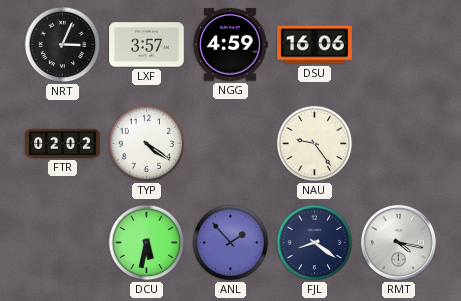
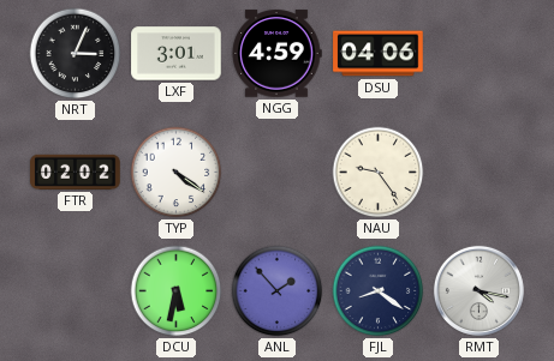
LXF: 3:57 -> 3:01
DSU: 16:06 -> 04:06
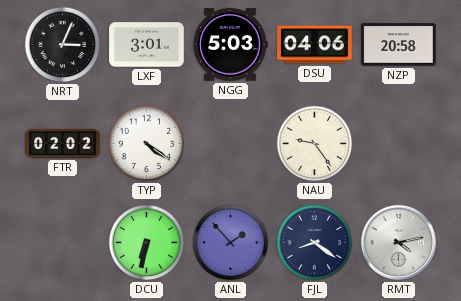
NGG: 4:59 -> 5:03
NZP: none -> 20:58
DCU: 5:32 -> 6:32
RMT: 4:17 -> 4:13
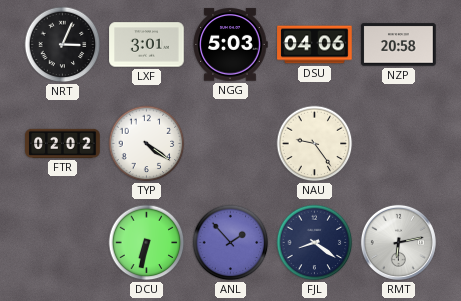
RMT: 4:13 -> 6:13
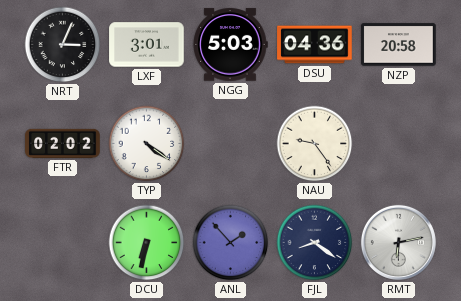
DSU: 04:06 -> 04:36
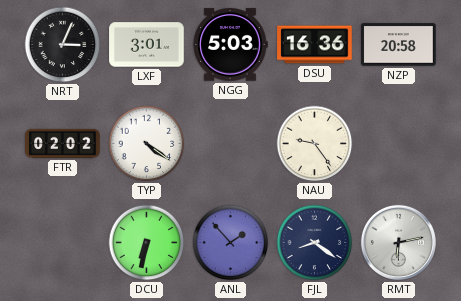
DSU: 04:36 -> 16:36
